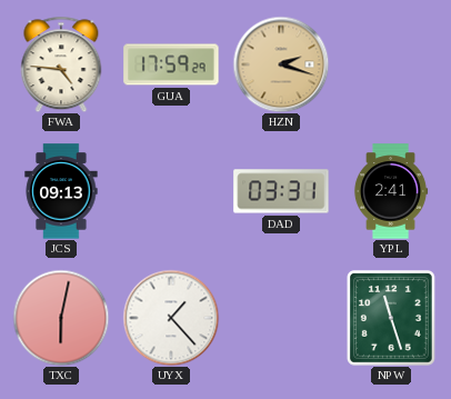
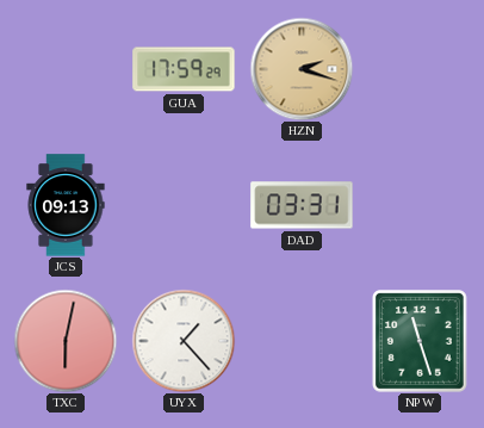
FWA: 4:46 -> none
YPL: 2:41 -> none
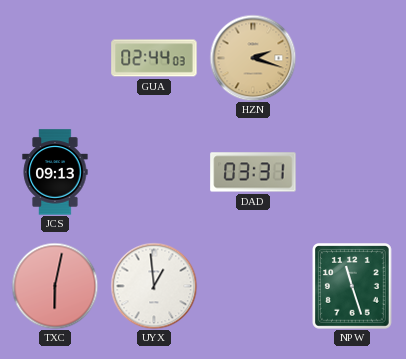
GUA: 17:59 -> 02:44
UYX: 1:23 -> 12:59
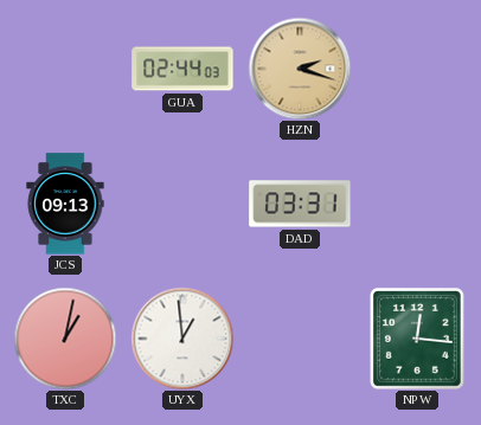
TXC: 6:02 -> 1:02
NPW: 11:27 -> 12:16
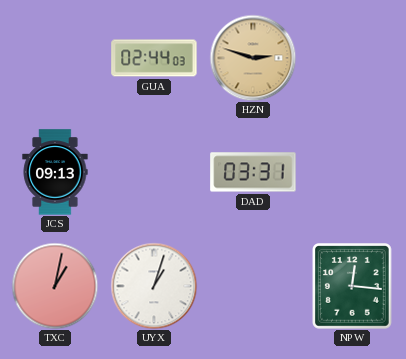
HZN: 2:18 -> 2:48
UYX: 12:59 -> 1:03
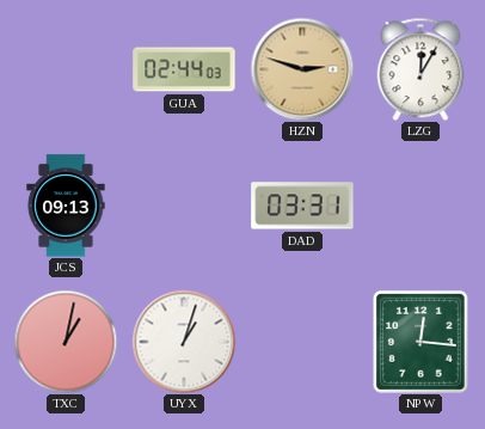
LZG: none -> 12:05
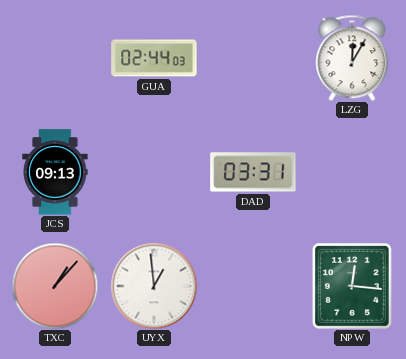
HZN: 2:48 -> none
TXC: 1:02 -> 1:07
UYX: 1:03 -> 12:59
